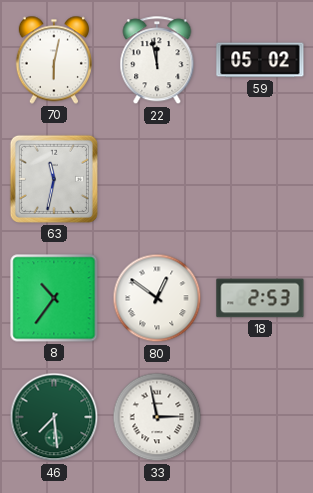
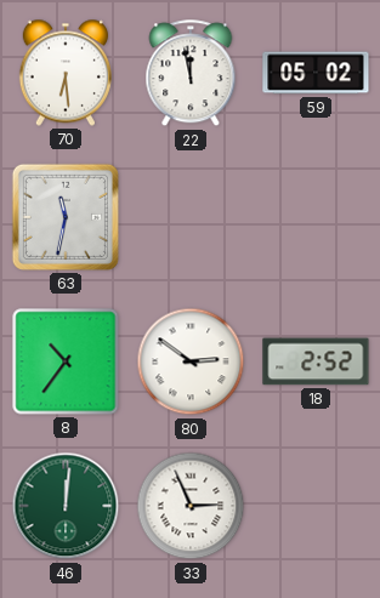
70: 6:02 -> 6:29
80: 12:51 -> 2:51
18: 2:53 -> 2:52
46: 7:29 -> 12:01
33: 2:58 -> 2:56
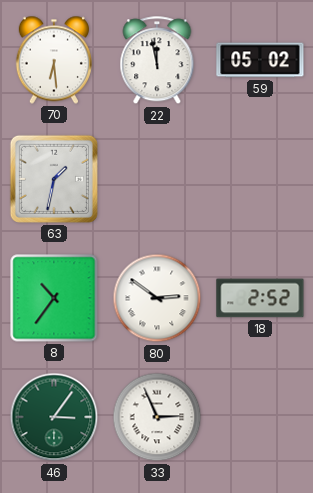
63: 11:32 -> 1:32
46: 12:01 -> 3:06
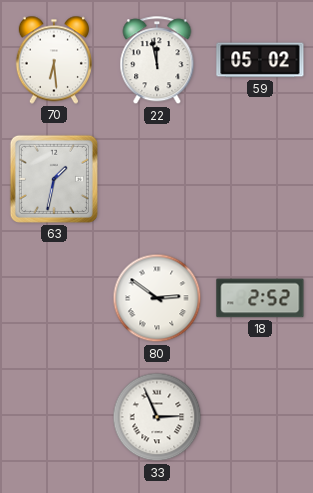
8: 10:36 -> none
46: 3:06 -> none
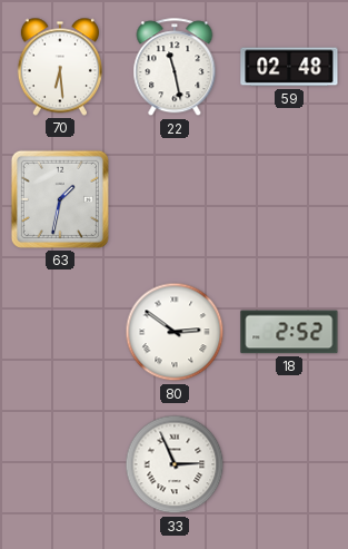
22: 11:58 -> 11:28
59: 05:02 -> 02:48
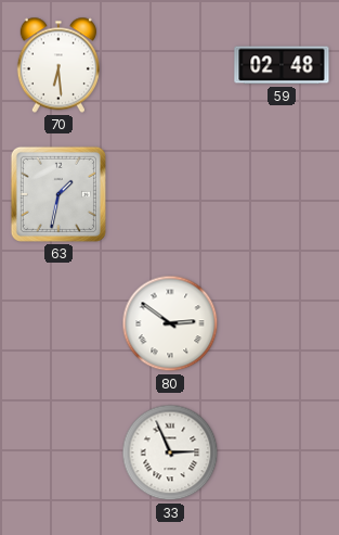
22: 11:28 -> none
18: 2:52 -> none
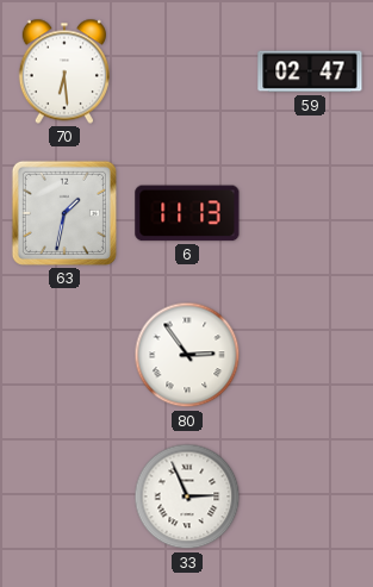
59: 02:48 -> 02:47
6: none -> 11:13
80: 2:51 -> 2:54
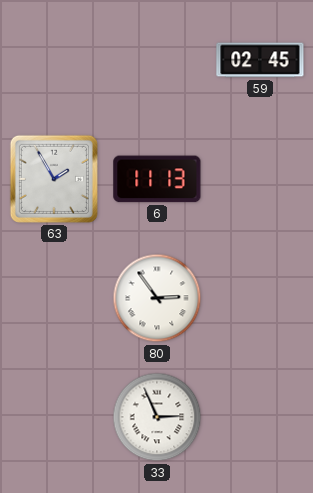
70: 6:29 -> none
59: 02:47 -> 02:45
63: 1:32 -> 1:55
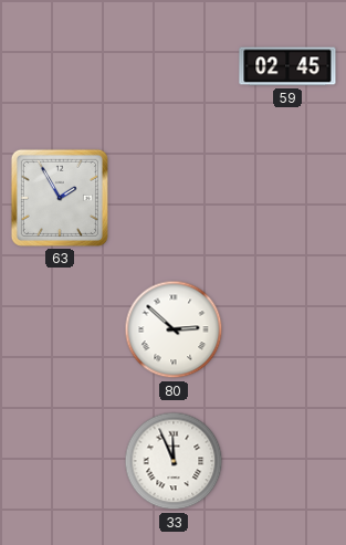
6: 11:13 -> none
80: 2:54 -> 2:52
33: 2:56 -> 11:56
